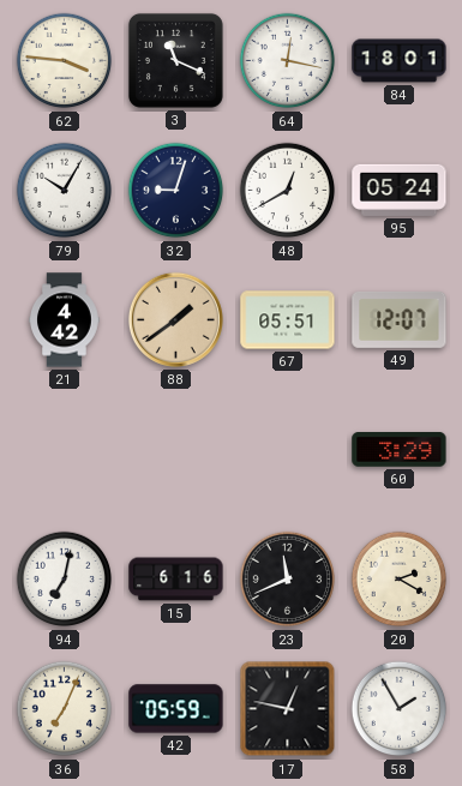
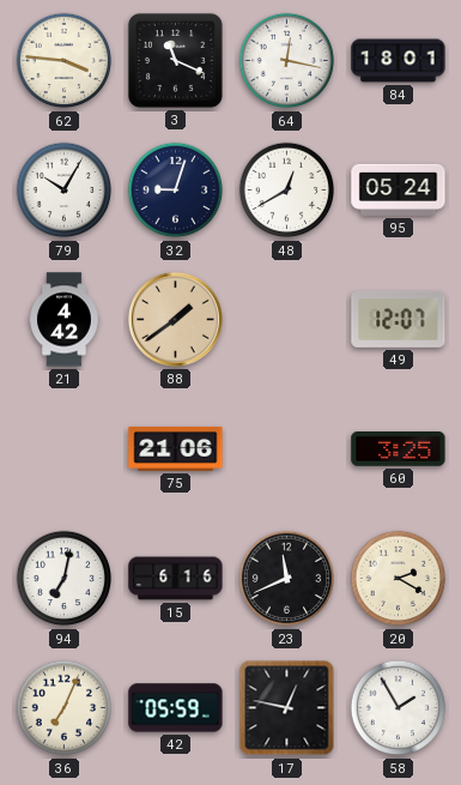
67: 05:51 -> none
75: none -> 21:06
60: 3:29 -> 3:25
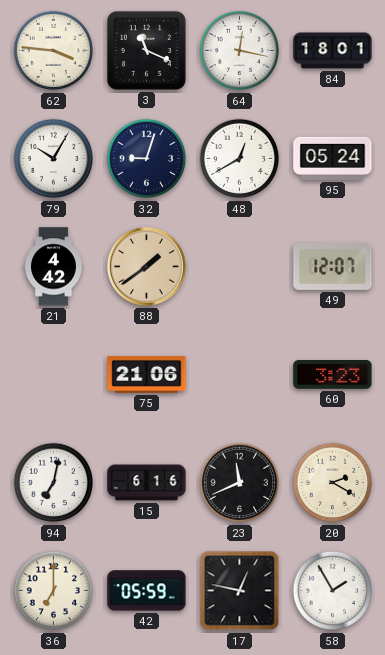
60: 3:25 -> 3:23
36: 7:04 -> 7:00
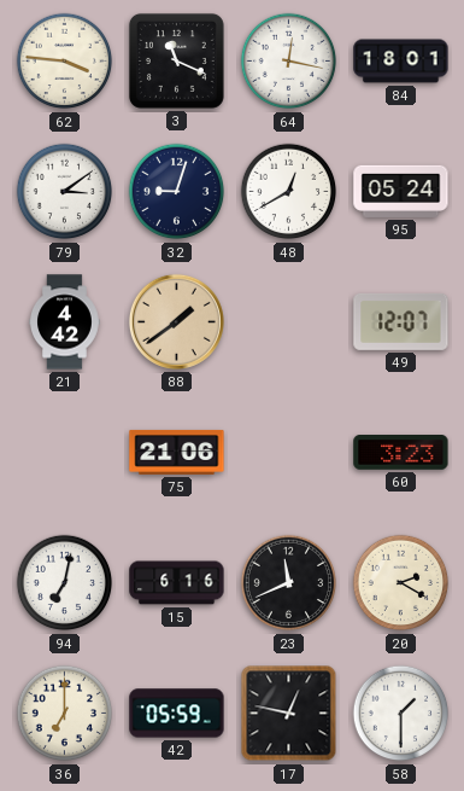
79: 10:05 -> 3:09
58: 1:55 -> 1:30
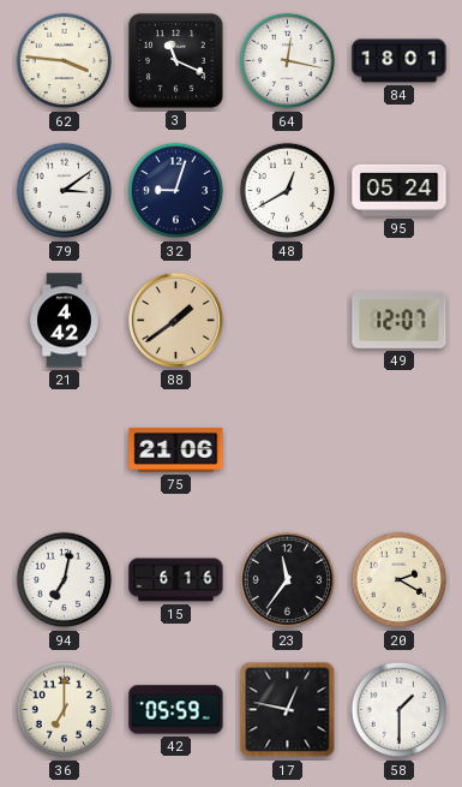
60: 3:23 -> none
23: 11:41 -> 11:36
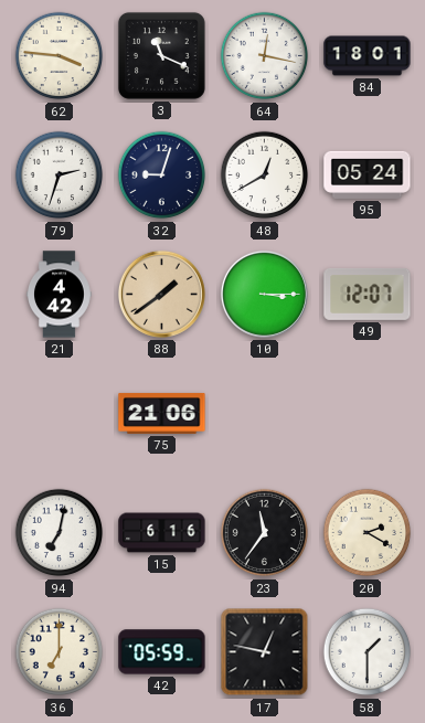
79: 3:09 -> 2:33
10: none -> 3:15
